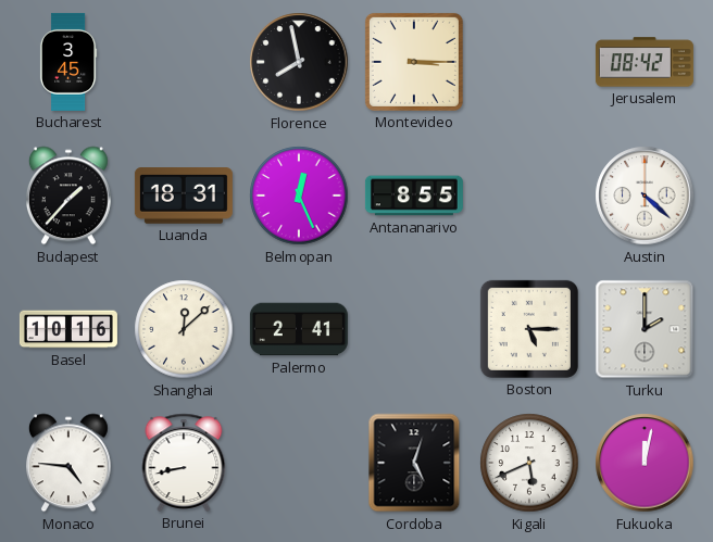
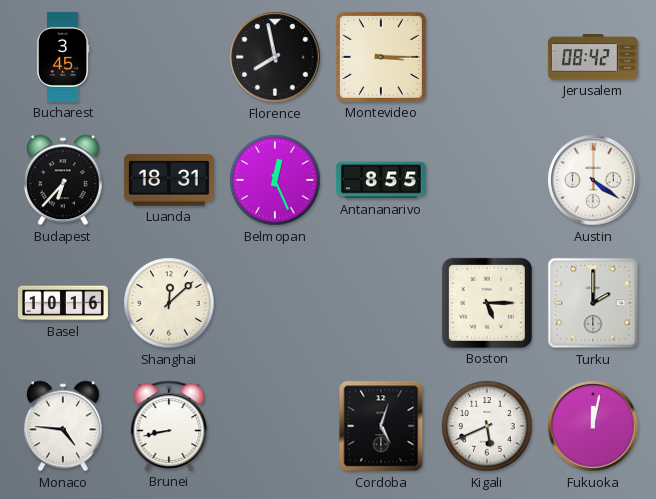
Budapest: 1:37 -> 6:37
Austin: 4:22 -> 4:21
Palermo: 2:41 -> none
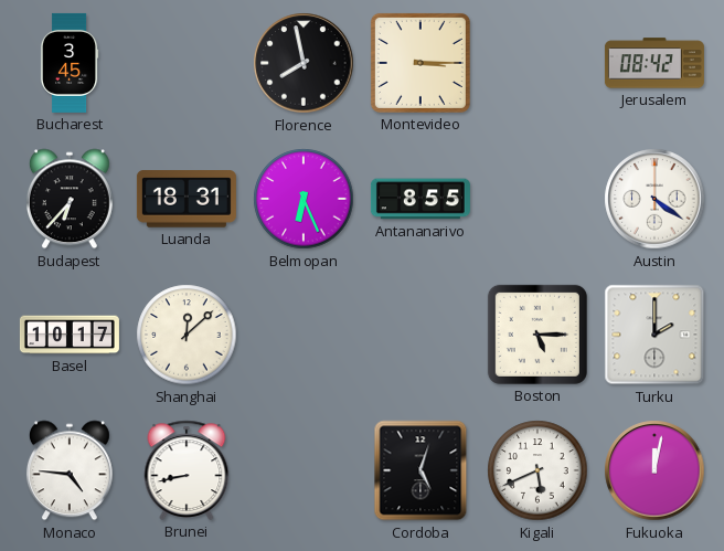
Belmopan: 12:26 -> 6:26
Basel: 10:16 -> 10:17
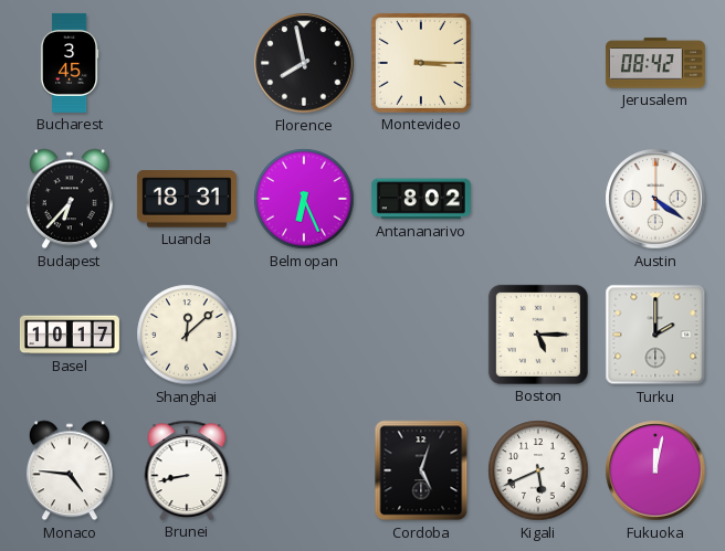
Antananarivo: 8:55 -> 8:02
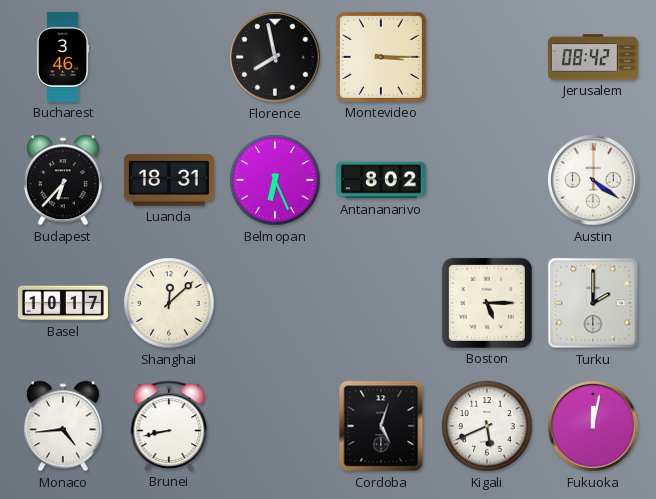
Bucharest: 3:45 -> 3:46
Monaco: 4:46 -> 4:44
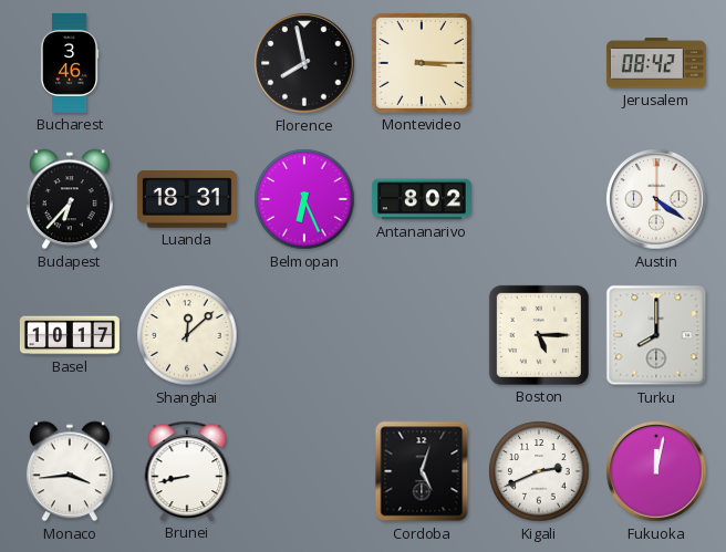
Turku: 2:00 -> 8:00
Monaco: 4:44 -> 3:44
Kigali: 5:41 -> 2:41
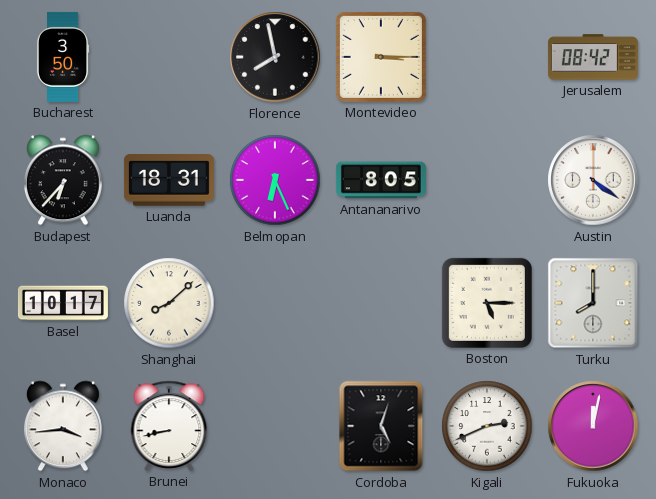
Bucharest: 3:46 -> 3:50
Antananarivo: 8:02 -> 8:05
Shanghai: 12:08 -> 8:08
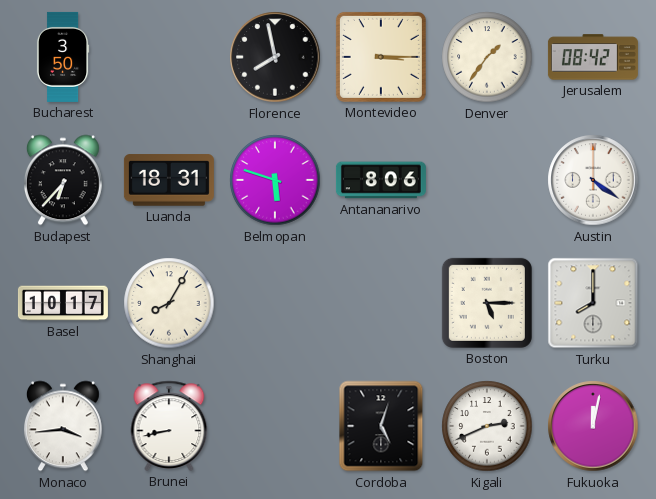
Denver: none -> 1:36
Belmopan: 6:26 -> 5:48
Antananarivo: 8:05 -> 8:06
Shanghai: 8:08 -> 8:05
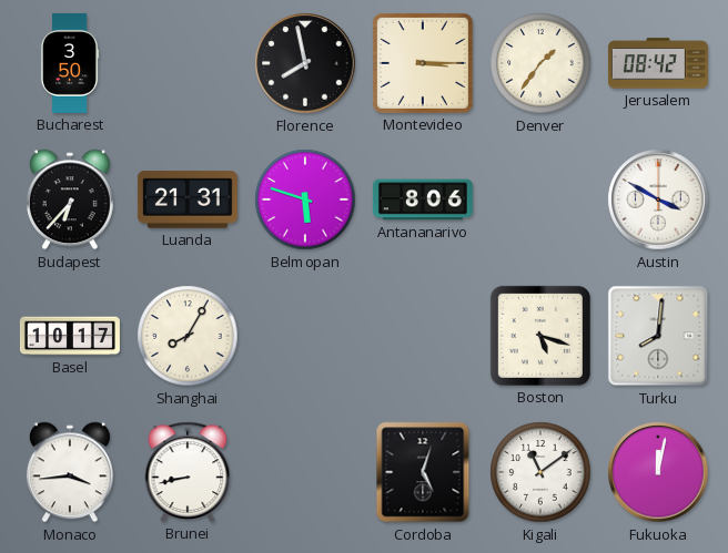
Luanda: 18:31 -> 21:31
Austin: 4:21 -> 3:50
Boston: 5:15 -> 5:18
Turku: 8:00 -> 8:01
Kigali: 2:41 -> 11:09
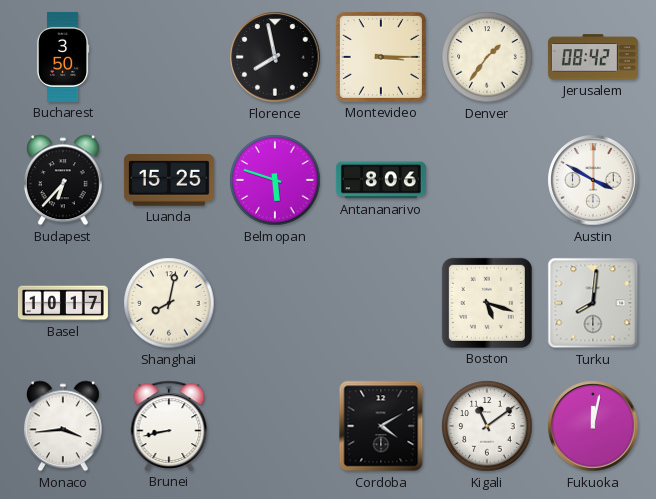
Luanda: 21:31 -> 15:25
Shanghai: 8:05 -> 8:02
Cordoba: 5:03 -> 4:10
